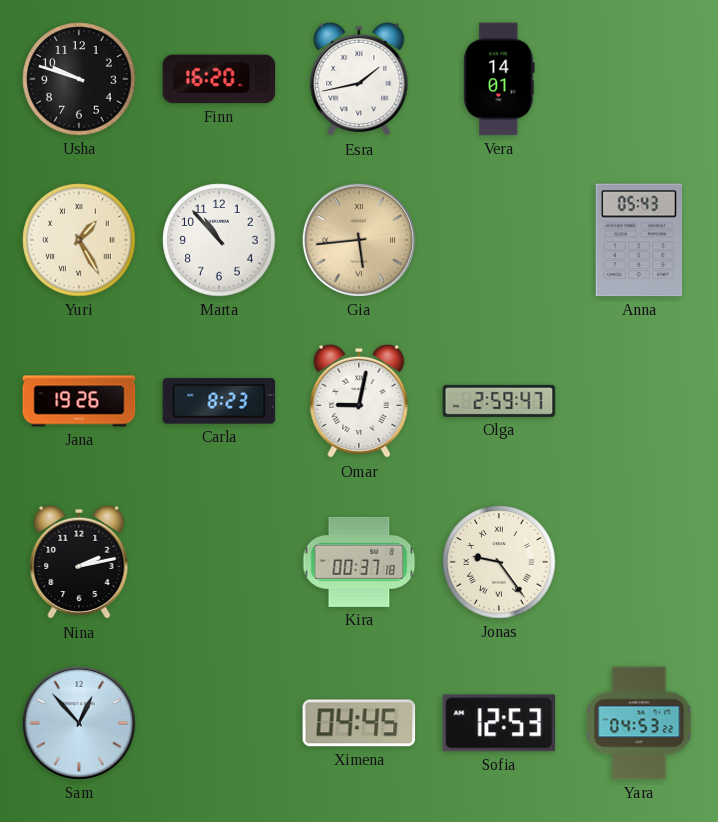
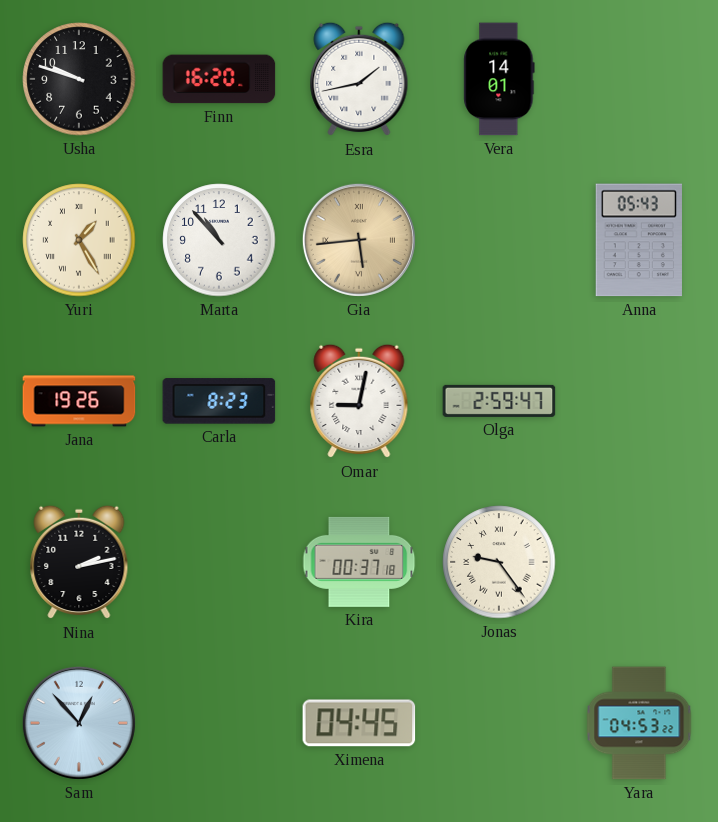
Sofia: 12:53 -> none
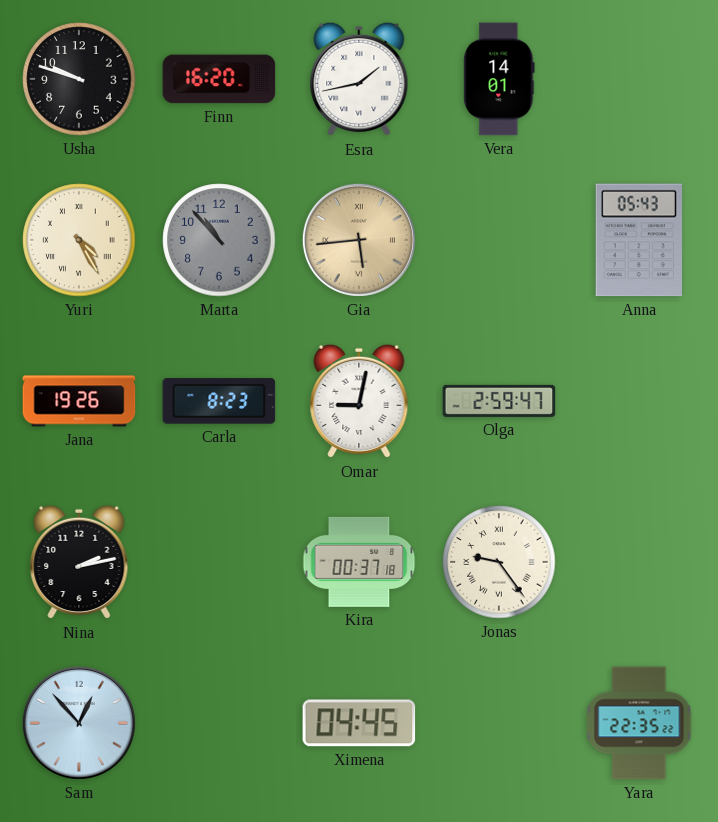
Yuri: 1:25 -> 4:25
Marta dial: white -> grey
Yara: 04:53 -> 22:35
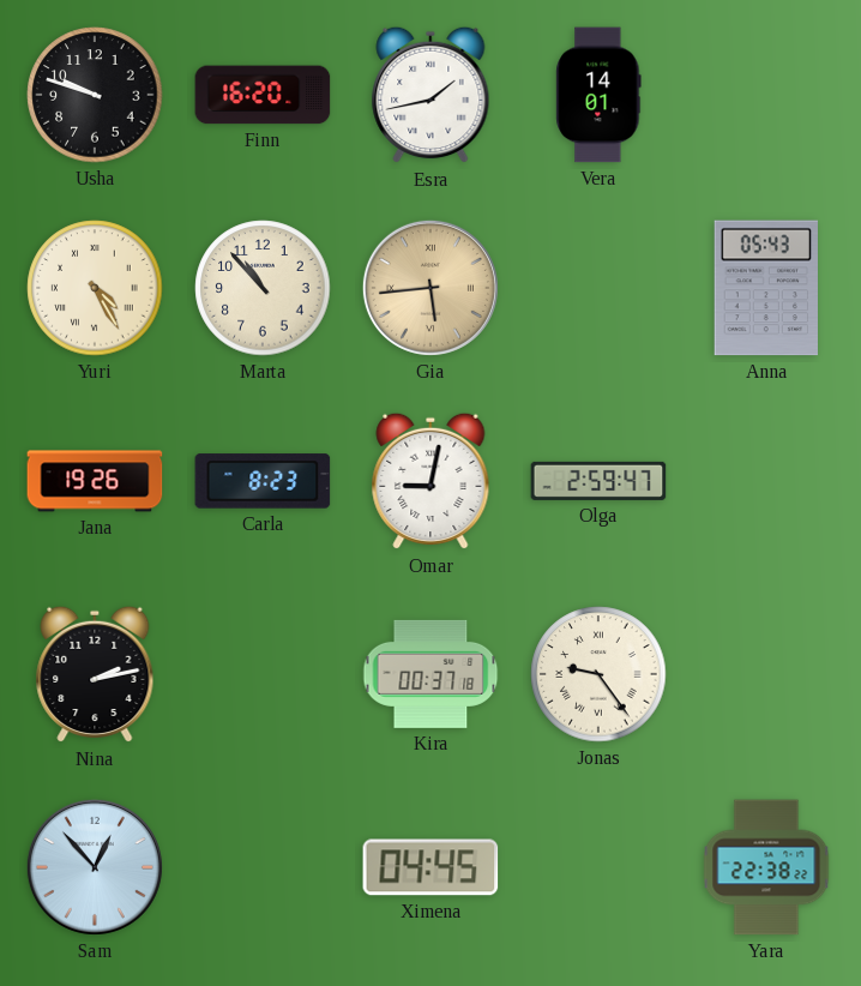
Marta dial: grey -> cream
Yara: 22:35 -> 22:38
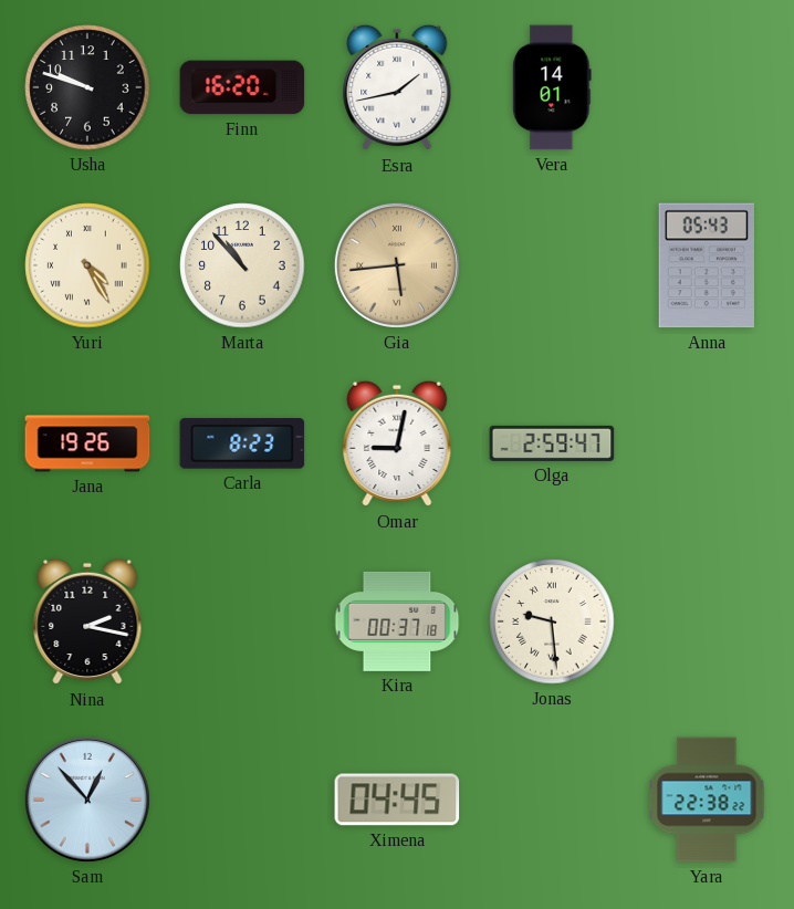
Nina: 2:13 -> 2:17
Jonas: 9:24 -> 9:29
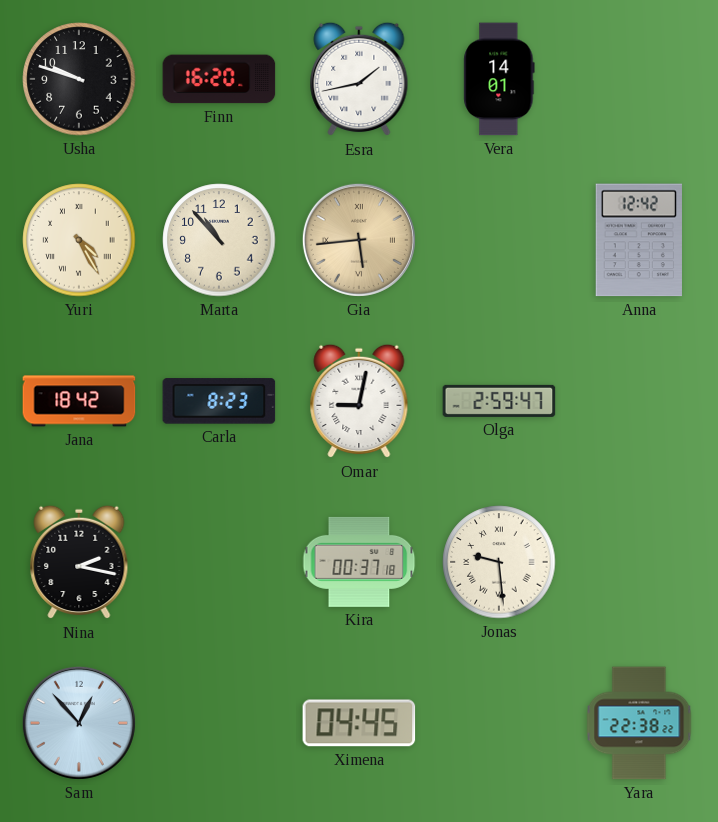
Anna: 05:43 -> 12:42
Jana: 19:26 -> 18:42
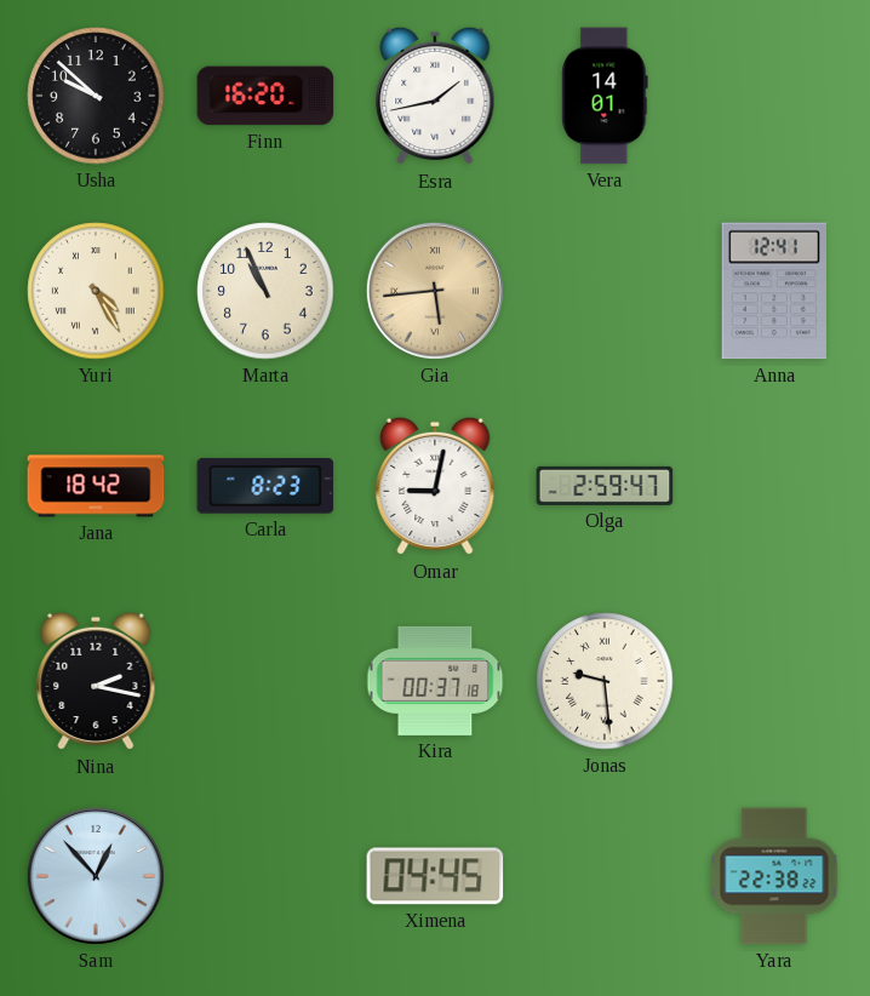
Usha: 9:48 -> 9:52
Marta: 10:53 -> 10:56
Anna: 12:42 -> 12:41
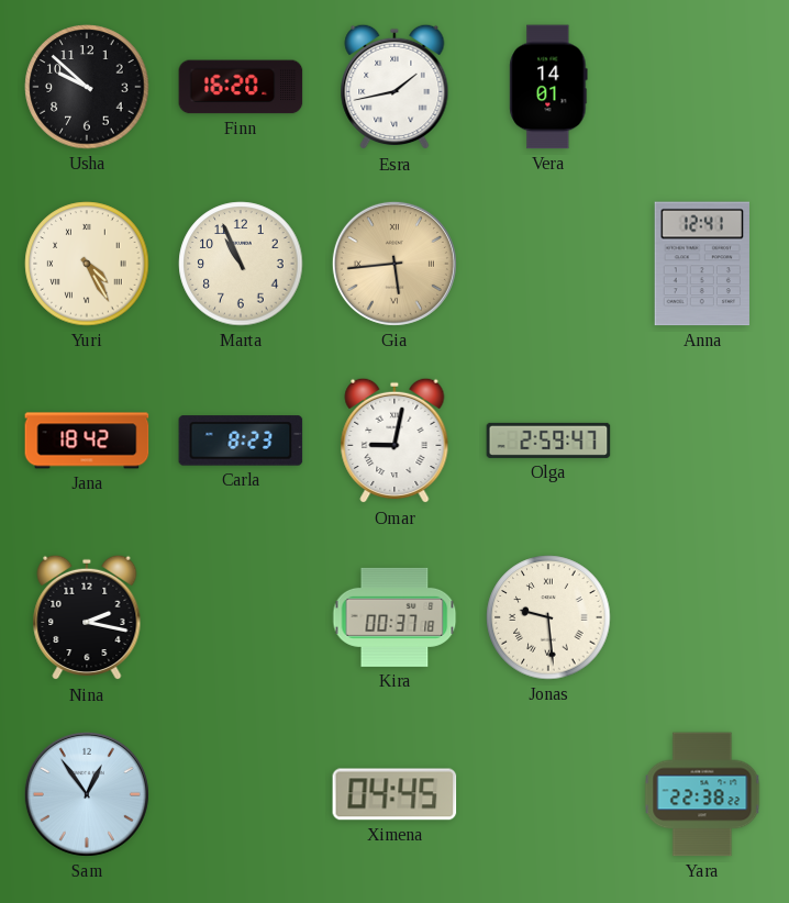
Sam: 12:53 -> 12:54
